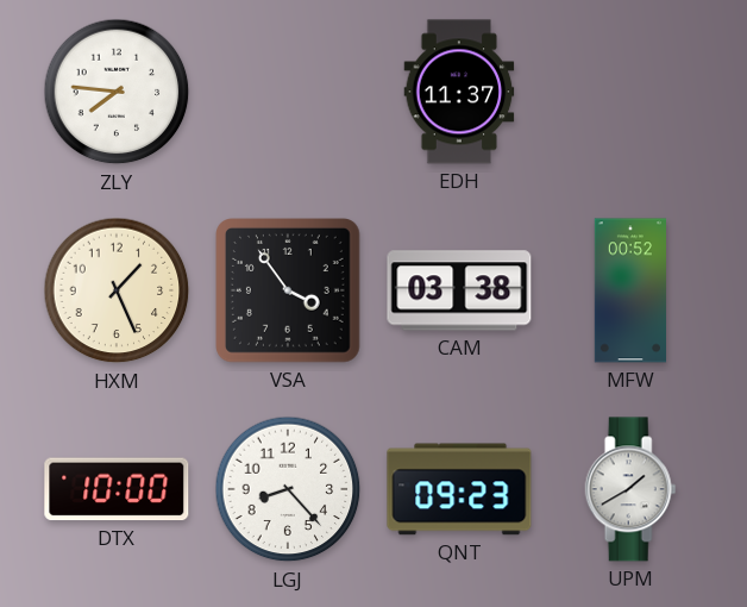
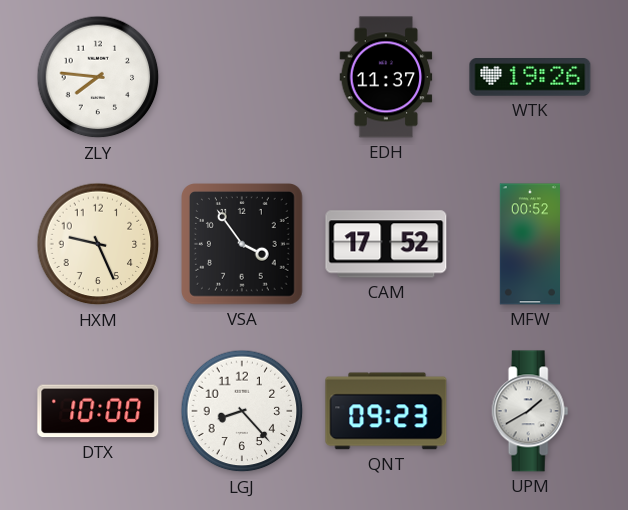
WTK: none -> 19:26
HXM: 1:26 -> 9:26
CAM: 03:38 -> 17:52
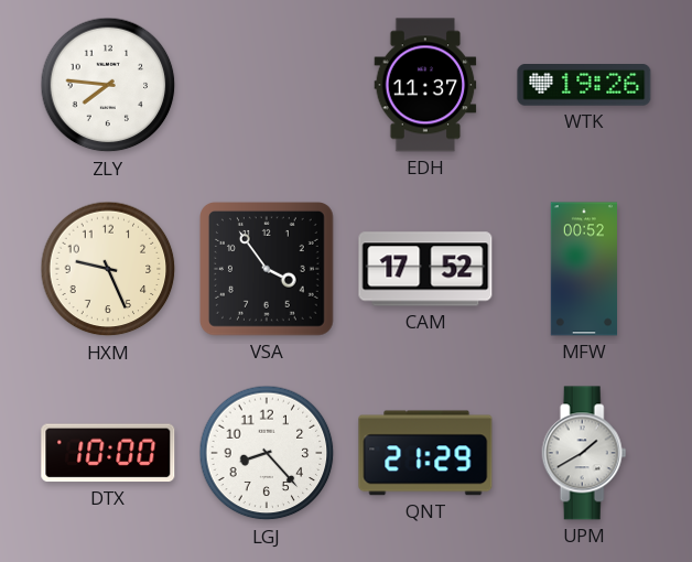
QNT: 09:23 -> 21:29
